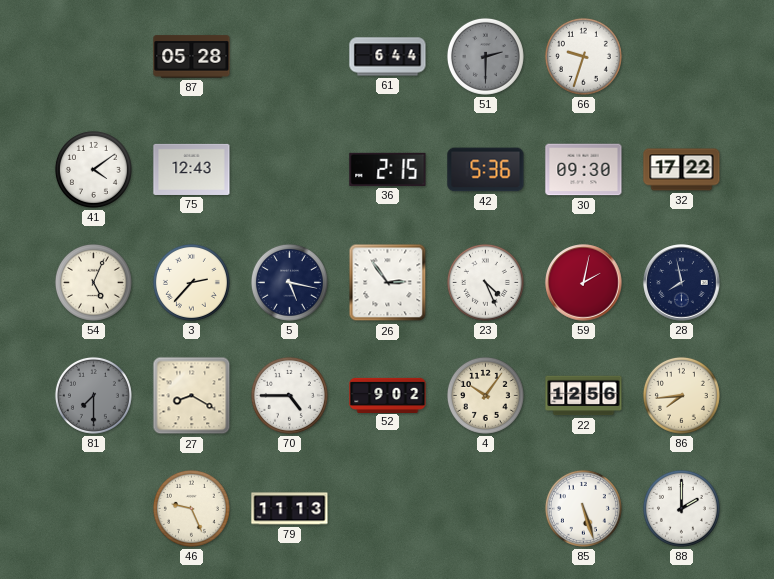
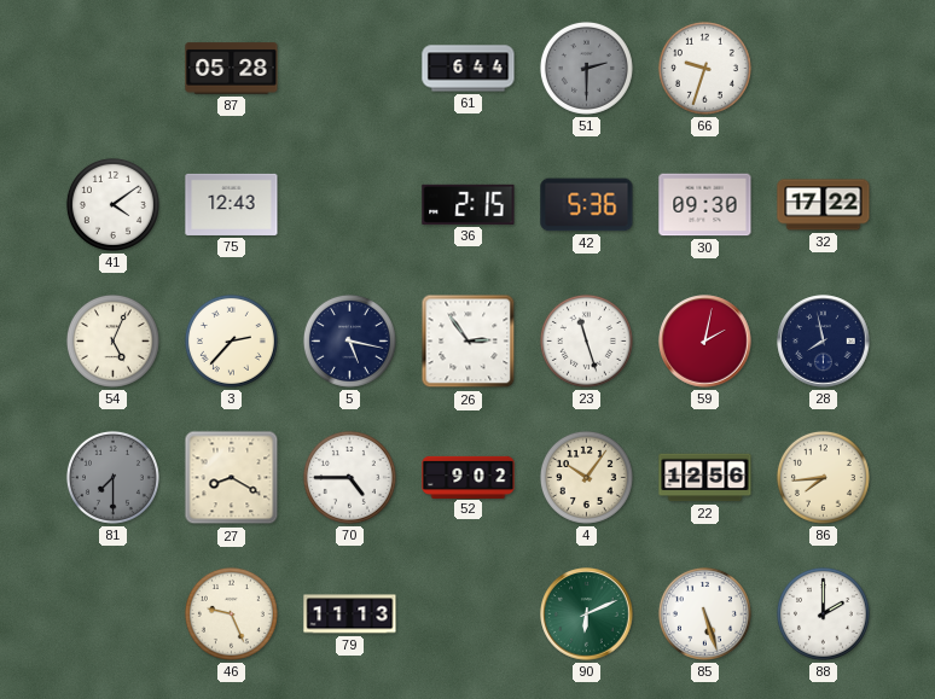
23: 4:26 -> 11:27
90: none -> 6:11
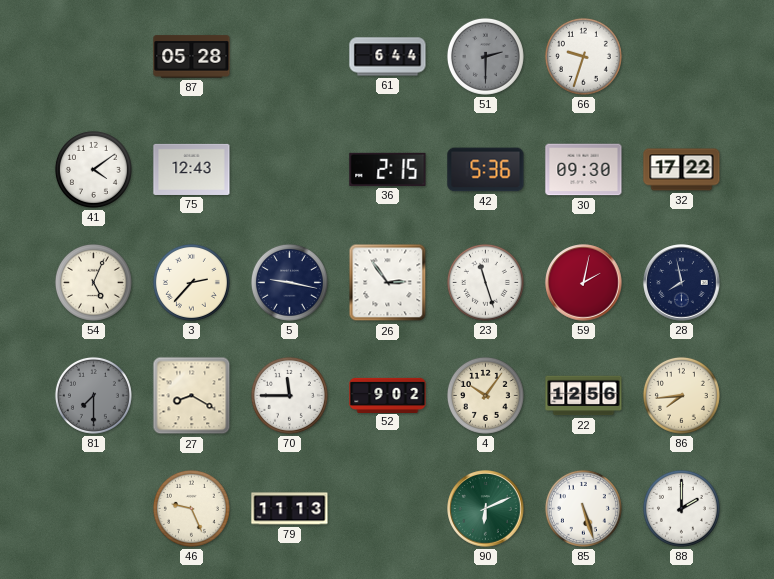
5: 5:17 -> 9:17
70: 4:45 -> 11:45
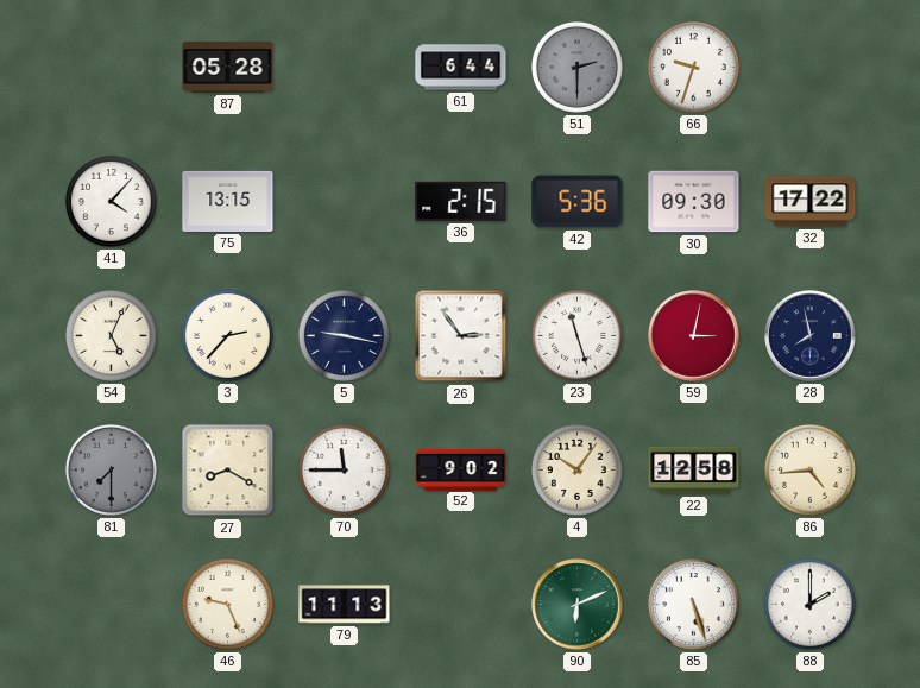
41: 4:09 -> 4:07
75: 12:43 -> 13:15
59: 2:02 -> 3:02
22: 12:56 -> 12:58
86: 7:44 -> 4:44
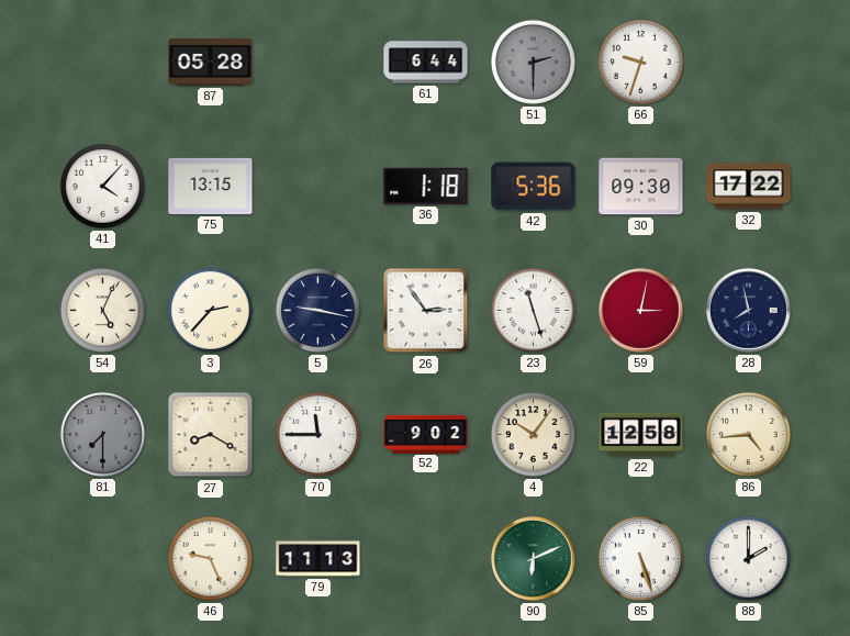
36: 2:15 -> 1:18
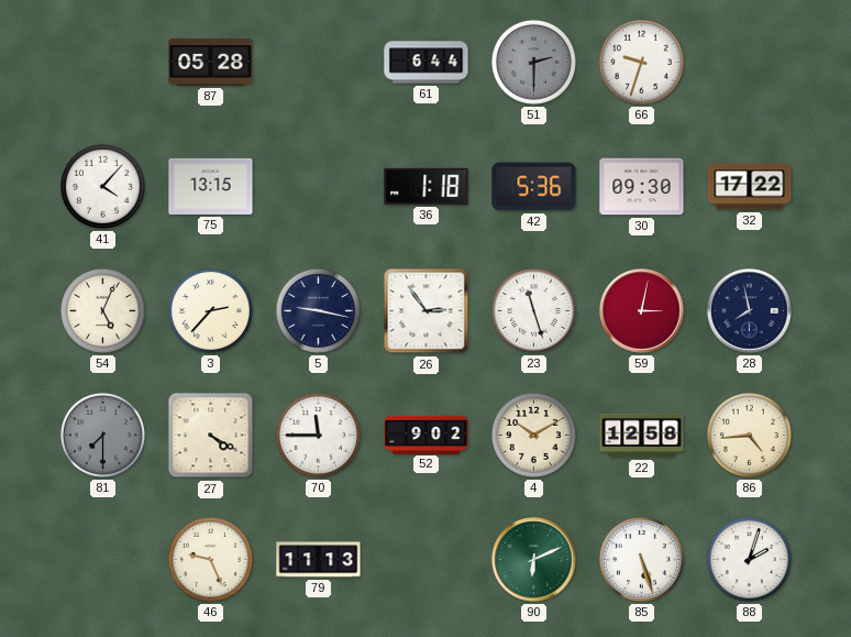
27: 8:20 -> 4:20
4: 10:06 -> 10:10
88: 2:00 -> 2:03
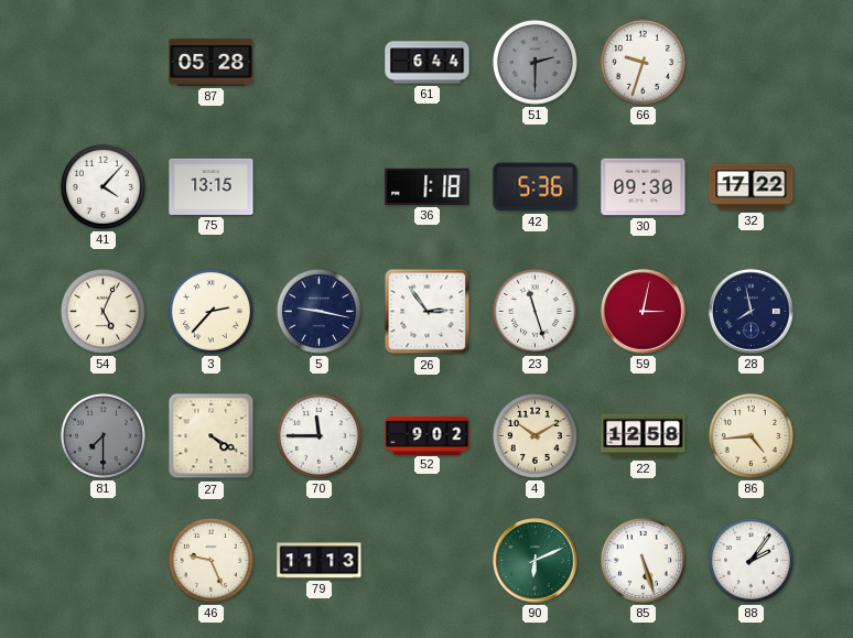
88: 2:03 -> 2:06
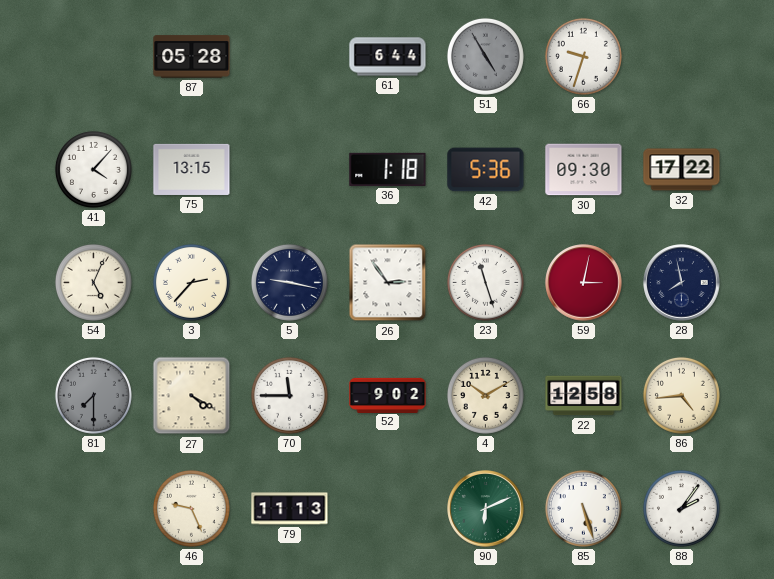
51: 2:30 -> 4:55
